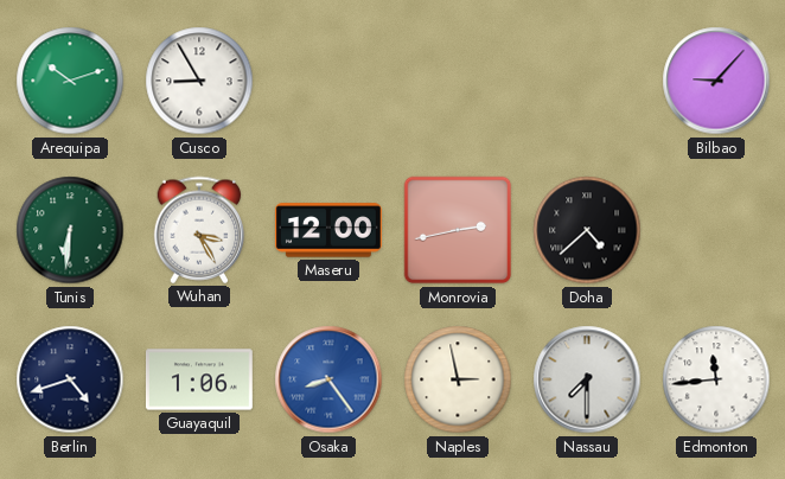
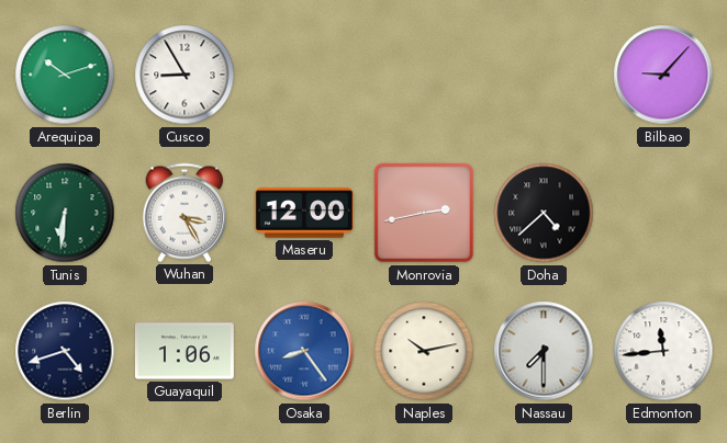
Naples: 2:58 -> 10:13
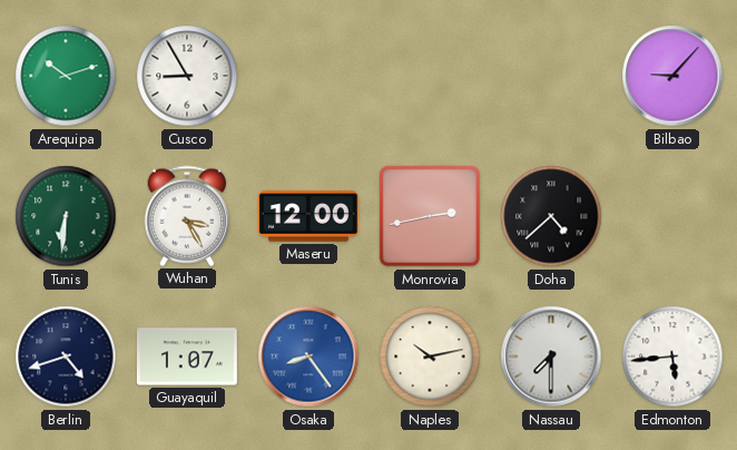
Guayaquil: 1:06 -> 1:07
Edmonton: 11:44 -> 5:44
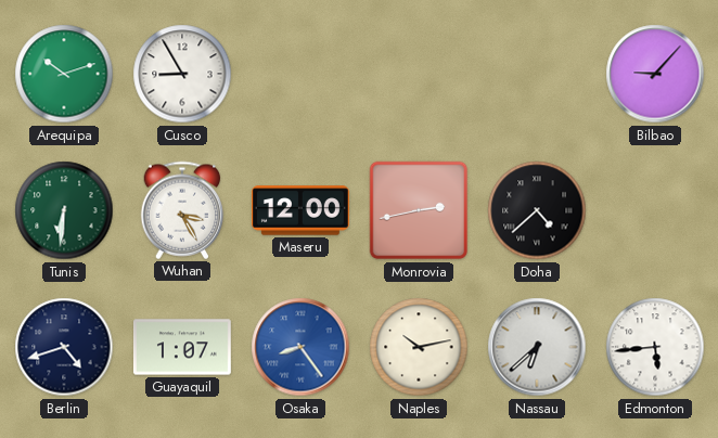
Nassau: 7:30 -> 6:38
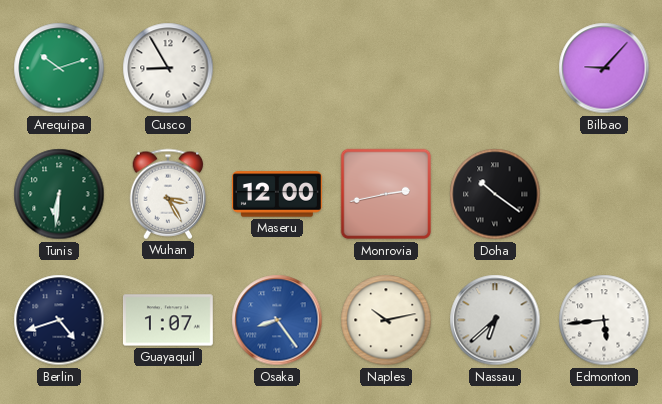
Doha: 4:38 -> 10:21
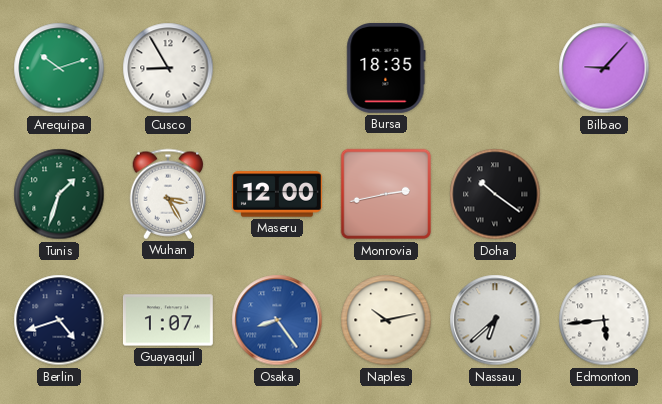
Bursa: none -> 18:35
Tunis: 6:31 -> 1:33
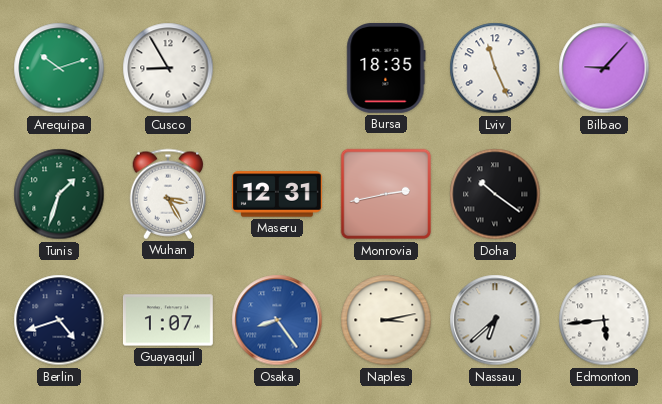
Lviv: none -> 11:26
Maseru: 12:00 -> 12:31
Naples: 10:13 -> 3:13
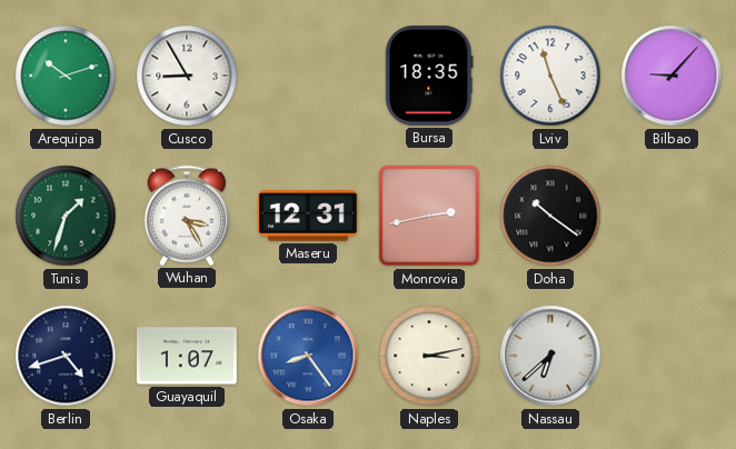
Edmonton: 5:44 -> none
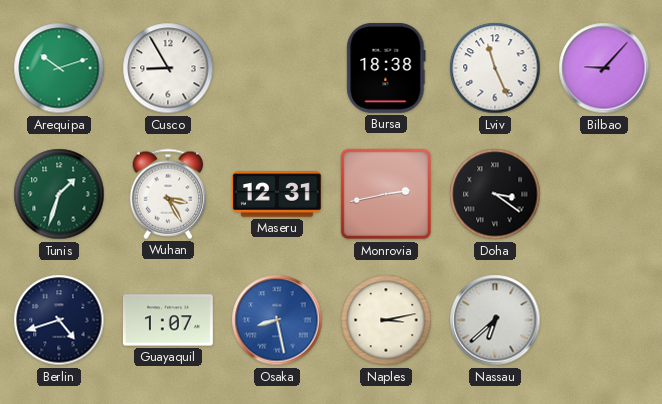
Bursa: 18:35 -> 18:38
Doha: 10:21 -> 3:21
Osaka: 8:24 -> 8:28
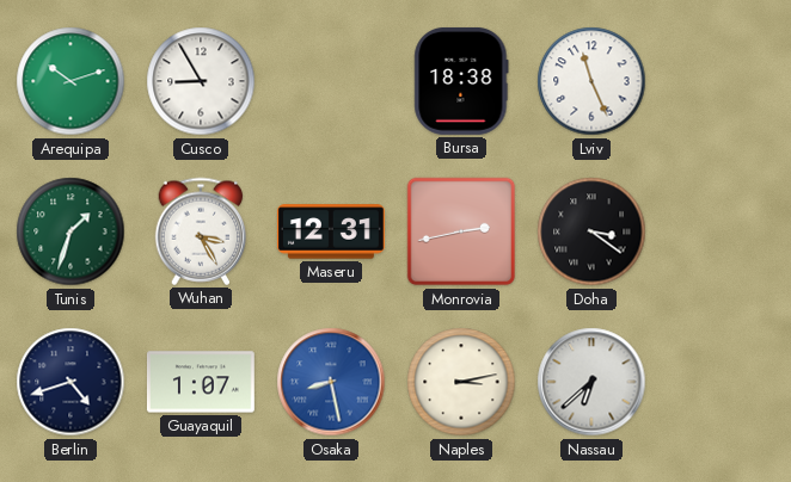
Bilbao: 9:07 -> none
